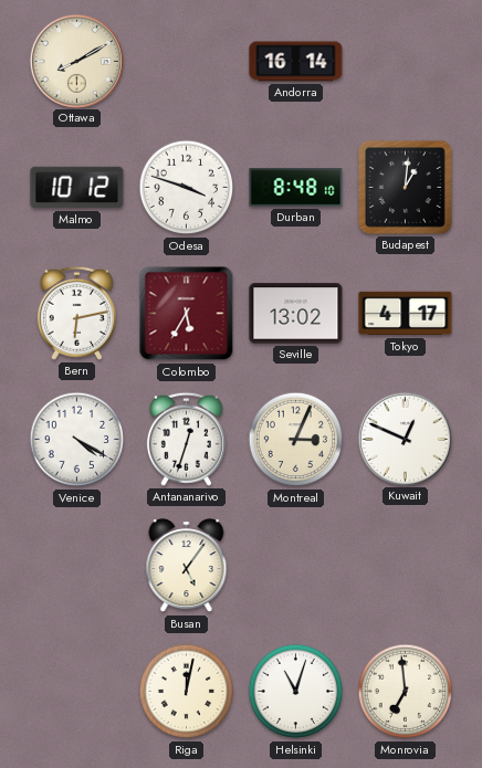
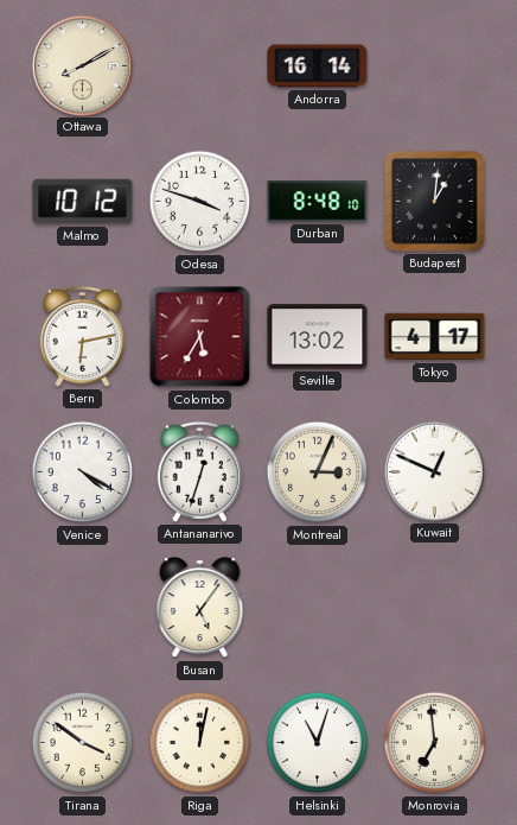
Tirana: none -> 3:51
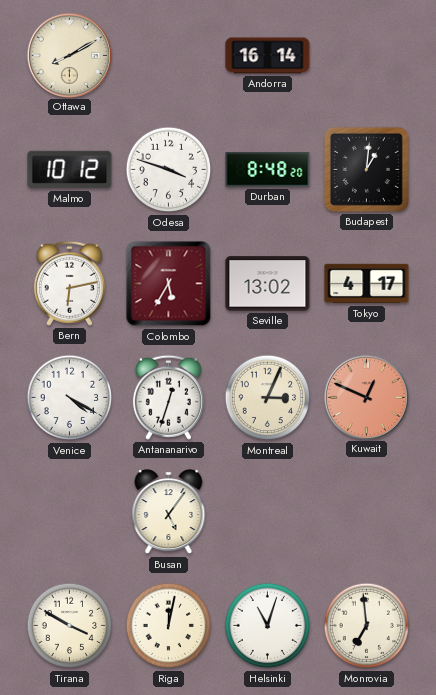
Durban: 8:48:10 -> 8:48:20
Kuwait dial: white -> salmon
Tirana: 3:51 -> 3:50
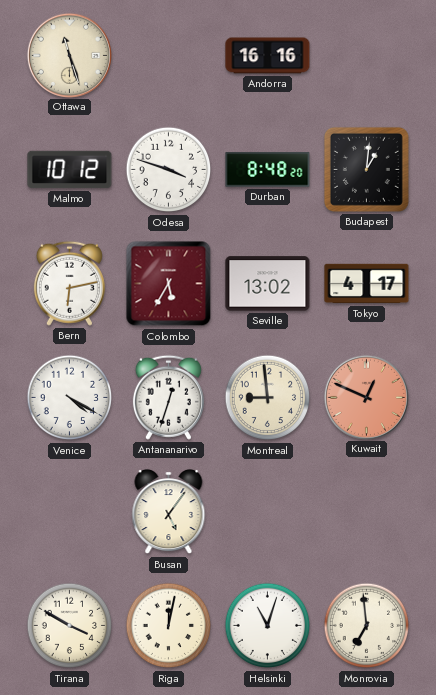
Ottawa: 8:10 -> 11:27
Andorra: 16:14 -> 16:16
Montreal: 3:04 -> 8:59
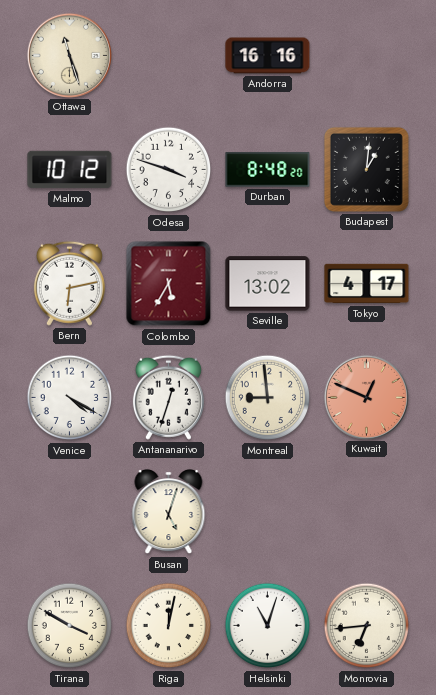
Busan: 5:06 -> 5:03
Monrovia: 6:59 -> 6:44
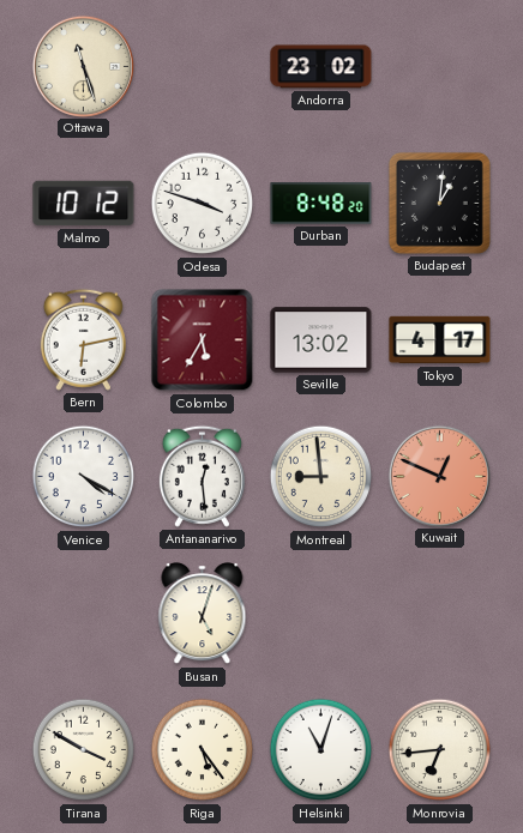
Andorra: 16:16 -> 23:02
Antananarivo: 12:33 -> 12:29
Riga: 12:02 -> 5:24
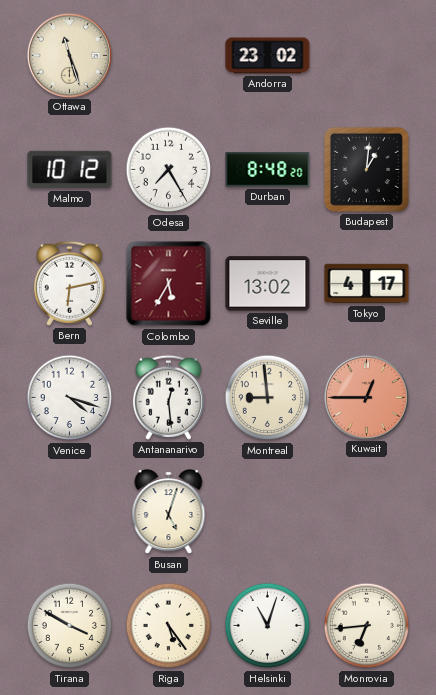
Odesa: 3:48 -> 7:25
Venice: 4:20 -> 4:18
Kuwait: 12:49 -> 12:45
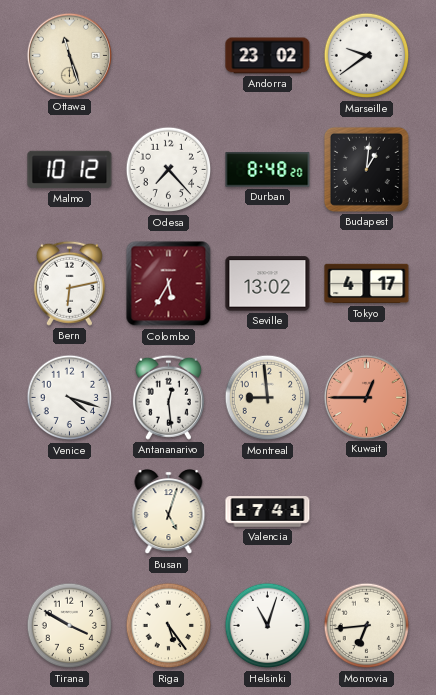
Marseille: none -> 9:39
Odesa: 7:25 -> 7:23
Valencia: none -> 17:41
